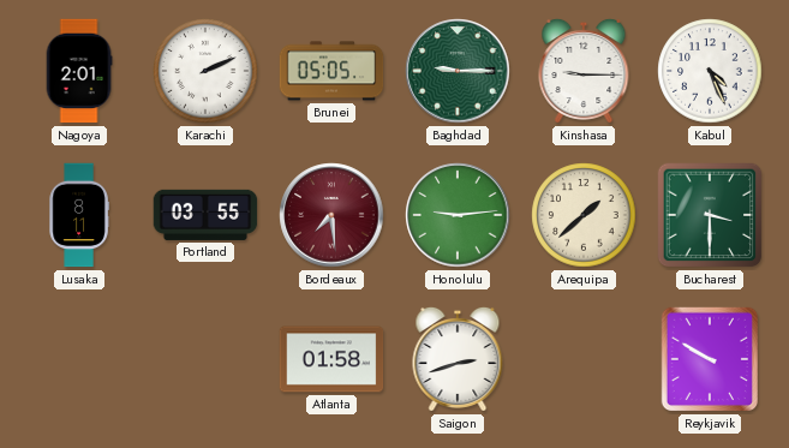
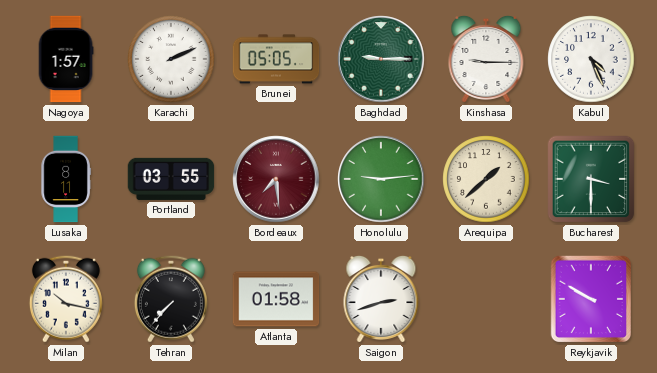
Nagoya: 2:01 -> 1:57
Milan: none -> 10:17
Tehran: none -> 7:37
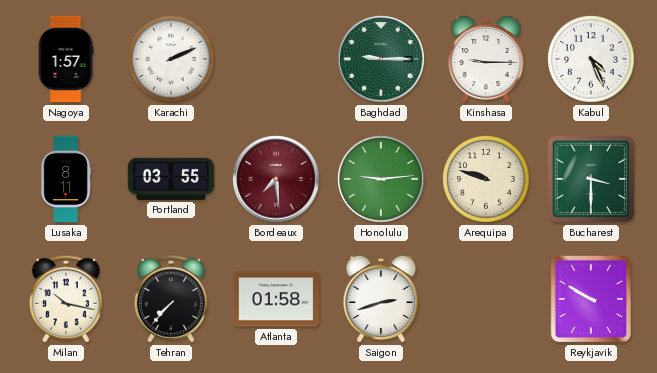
Brunei: 05:05 -> none
Arequipa: 1:38 -> 9:48
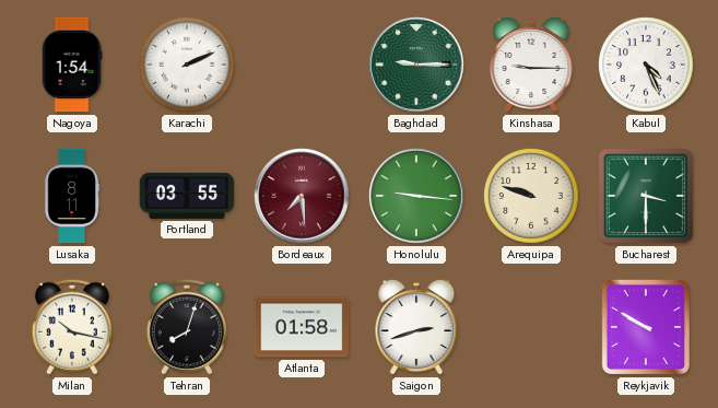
Nagoya: 1:57 -> 1:54
Honolulu: 9:14 -> 9:16
Tehran: 7:37 -> 8:03
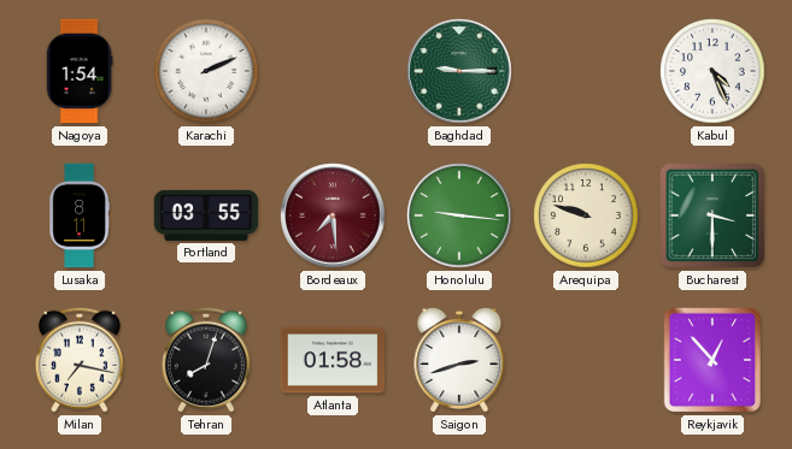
Kinshasa: 9:15 -> none
Milan: 10:17 -> 7:17
Reykjavik: 9:50 -> 12:53
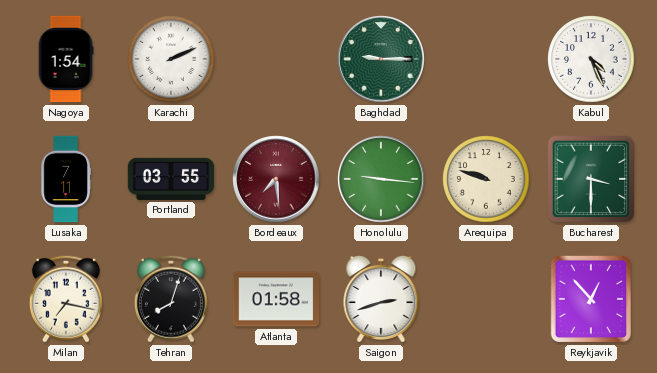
Lusaka: 8:11 -> 7:11
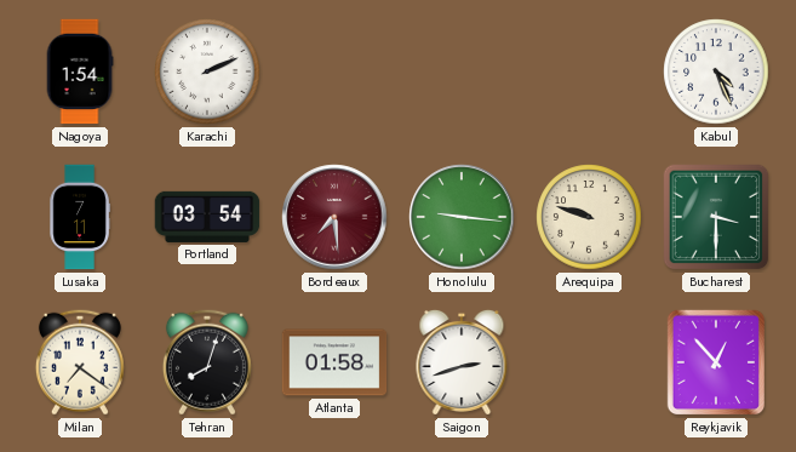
Baghdad: 9:15 -> none
Portland: 03:55 -> 03:54
Milan: 7:17 -> 7:21
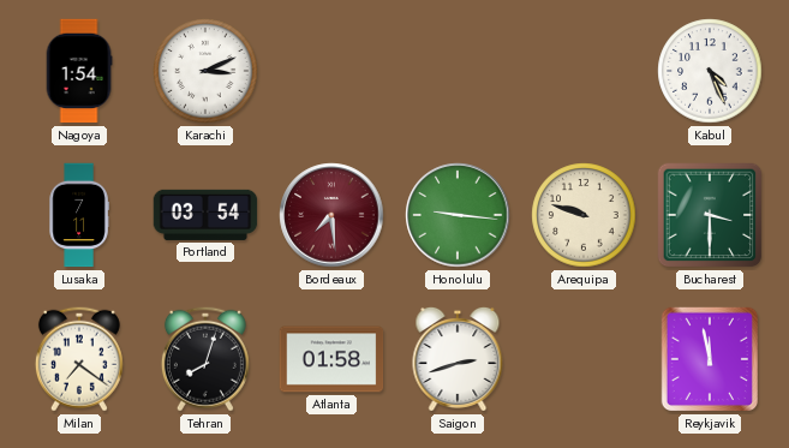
Karachi: 2:11 -> 3:11
Reykjavik: 12:53 -> 11:58
